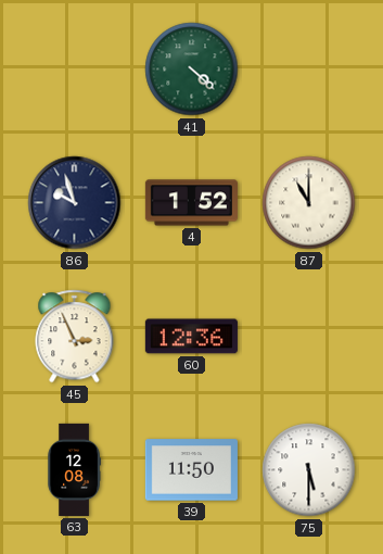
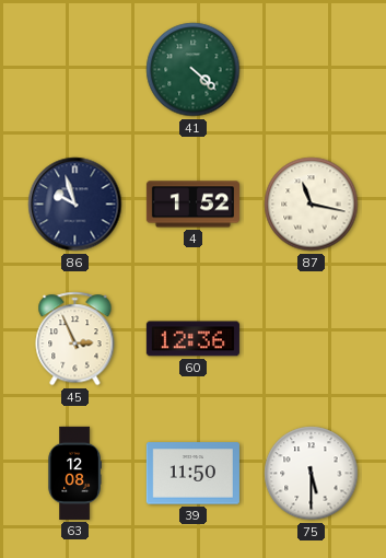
87: 11:00 -> 11:17
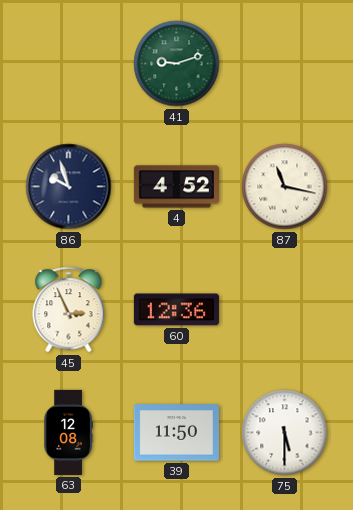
41: 4:22 -> 9:12
4: 1:52 -> 4:52
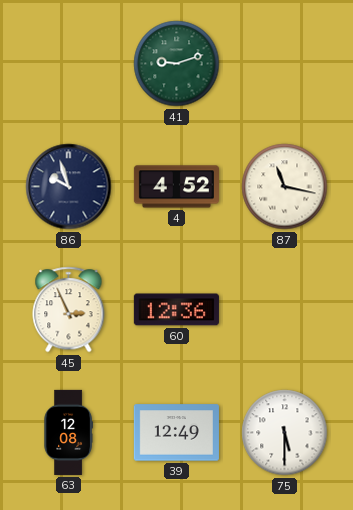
39: 11:50 -> 12:49
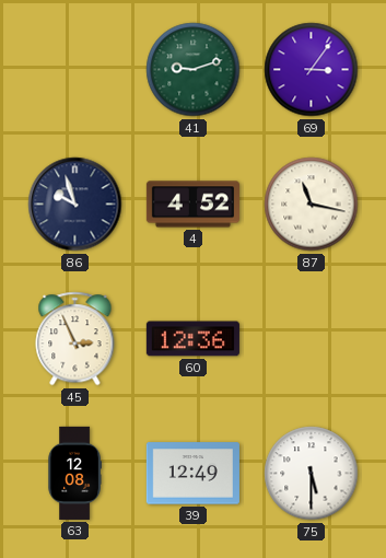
69: none -> 3:06
